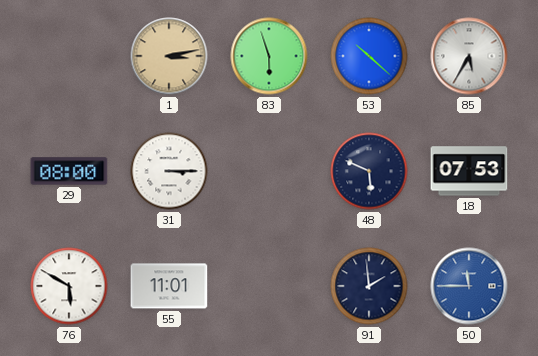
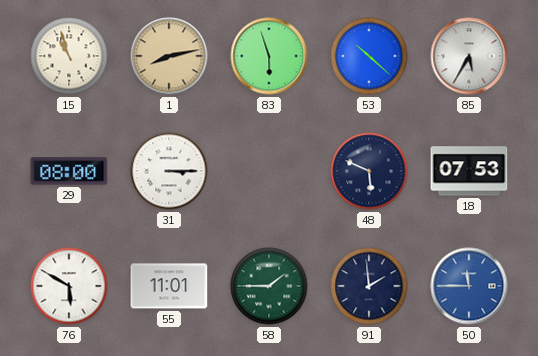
15: none -> 10:57
1: 3:13 -> 8:13
58: none -> 1:45
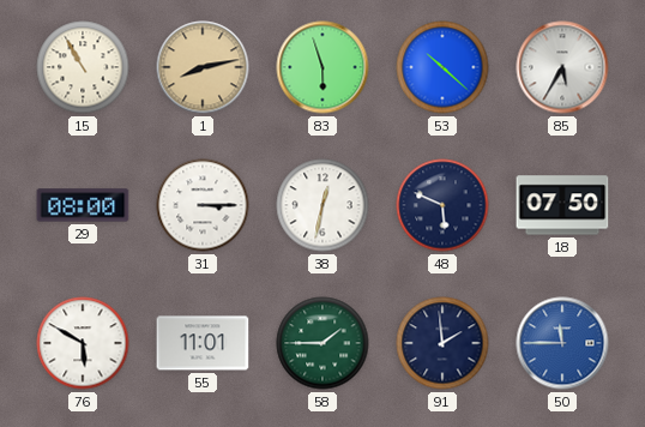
15: 10:57 -> 10:55
38: none -> 12:32
18: 07:53 -> 07:50
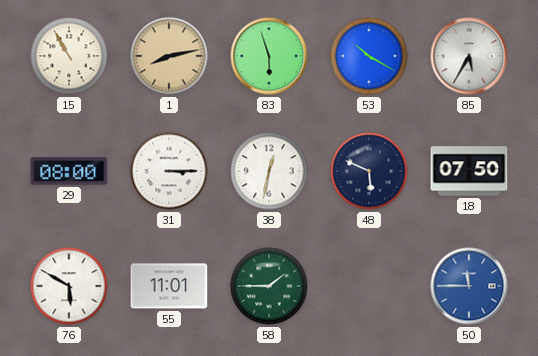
53: 10:22 -> 10:20
91: 1:59 -> none
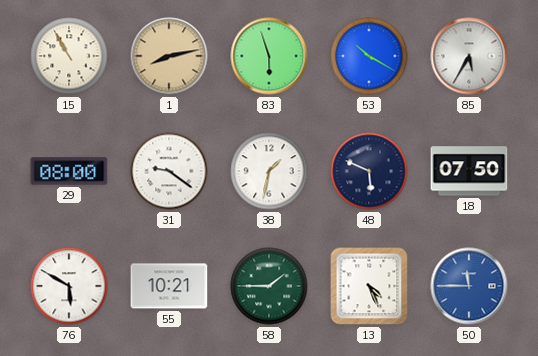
31: 3:15 -> 9:21
38: 12:32 -> 1:32
55: 11:01 -> 10:21
13: none -> 4:26
